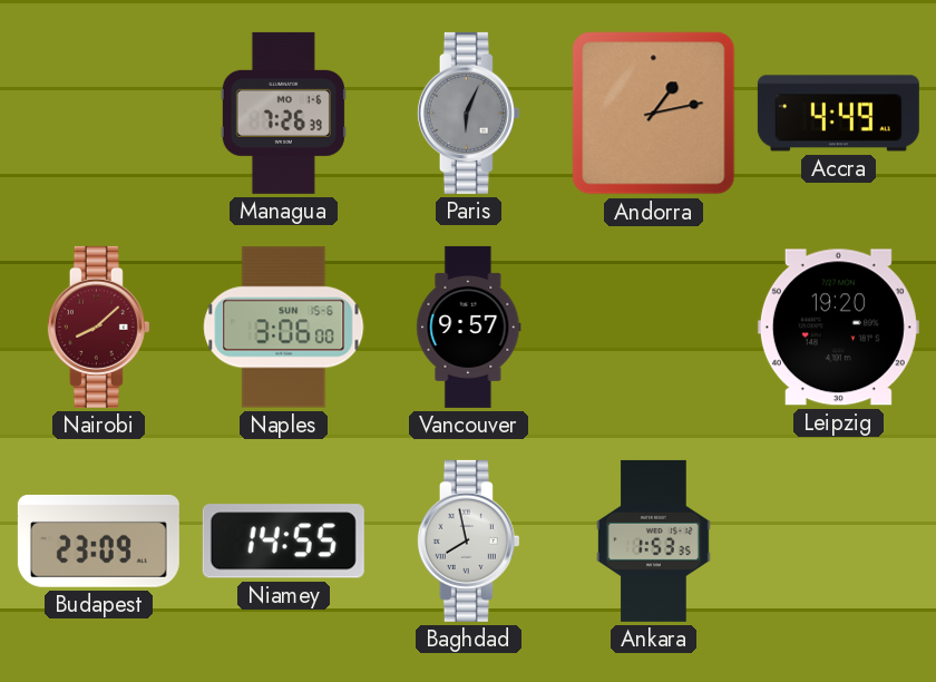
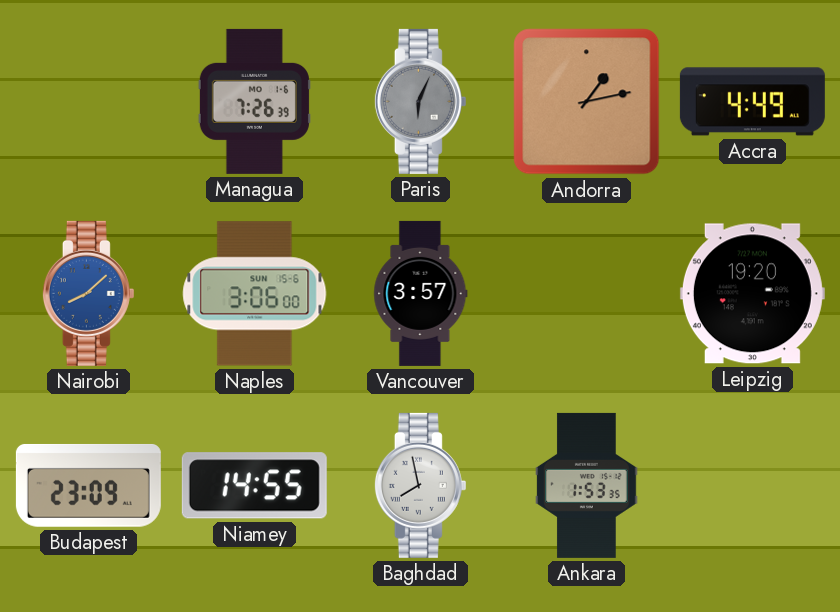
Nairobi dial: burgundy -> blue
Vancouver: 9:57 -> 3:57
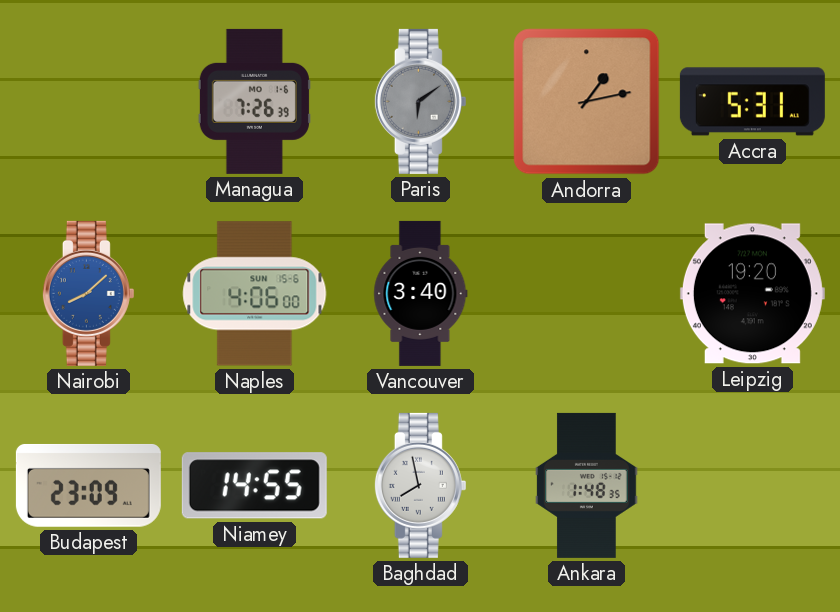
Paris: 6:04 -> 6:09
Accra: 4:49 -> 5:31
Naples: 3:06 -> 4:06
Vancouver: 3:57 -> 3:40
Ankara: 1:53 -> 1:48
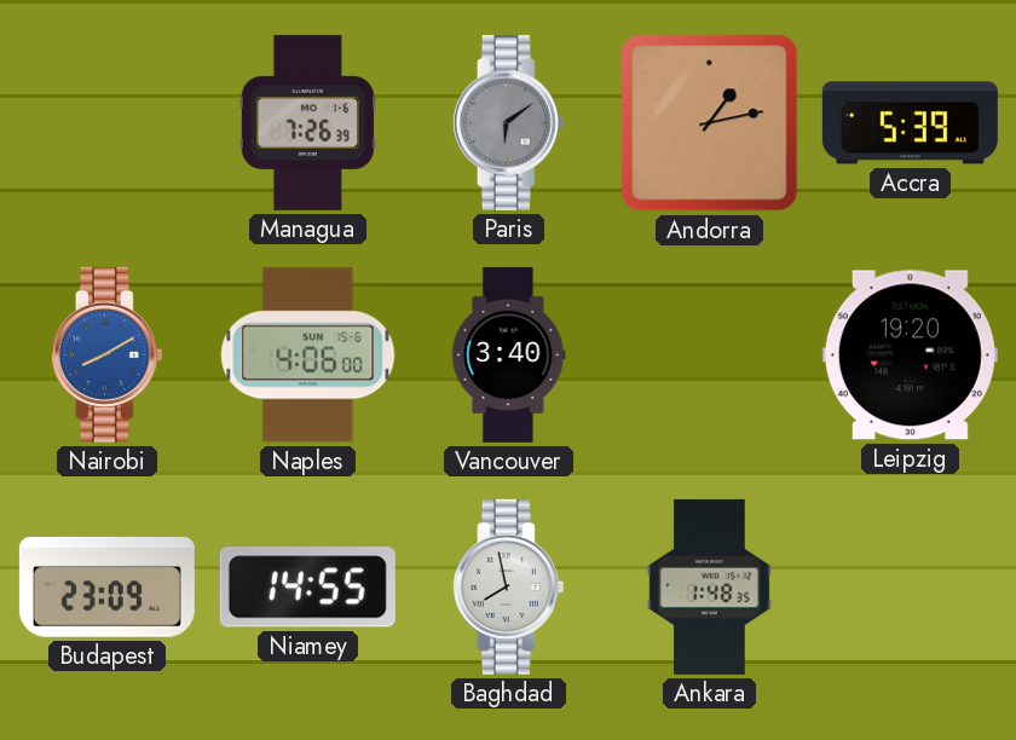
Accra: 5:31 -> 5:39
Nairobi: 8:08 -> 8:10
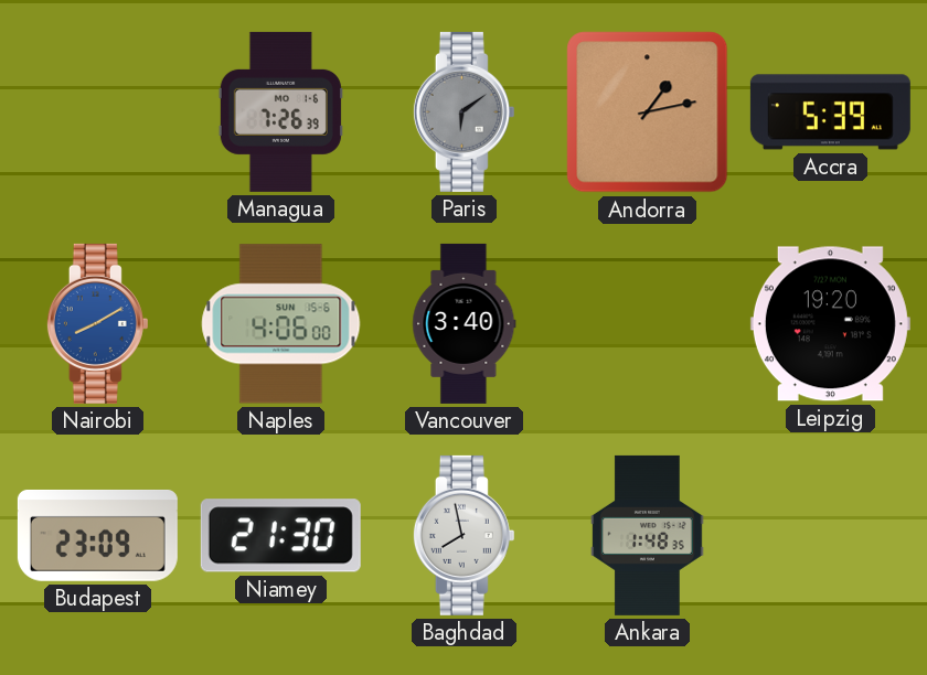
Niamey: 14:55 -> 21:30
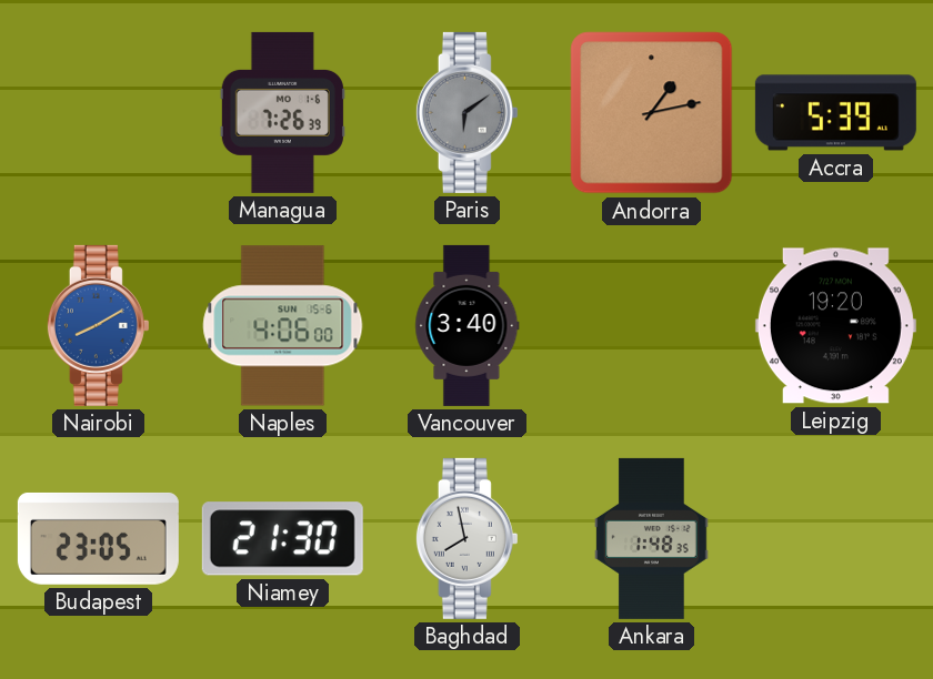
Budapest: 23:09 -> 23:05
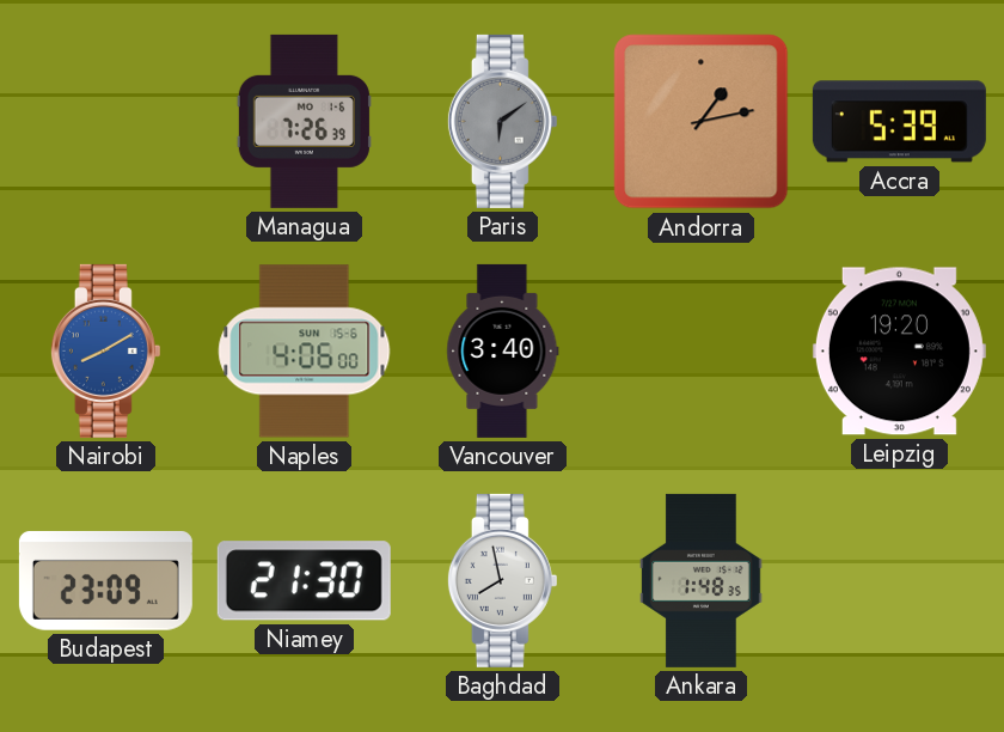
Budapest: 23:05 -> 23:09
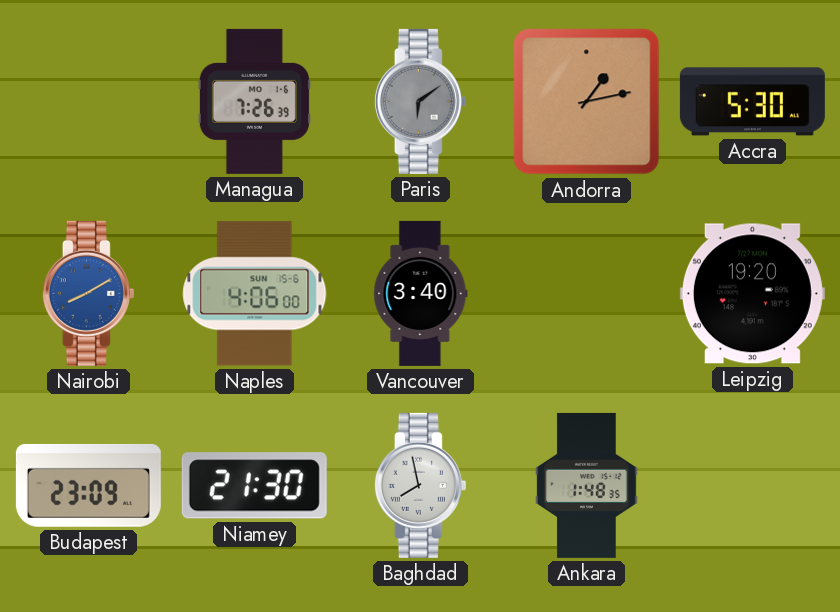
Accra: 5:39 -> 5:30
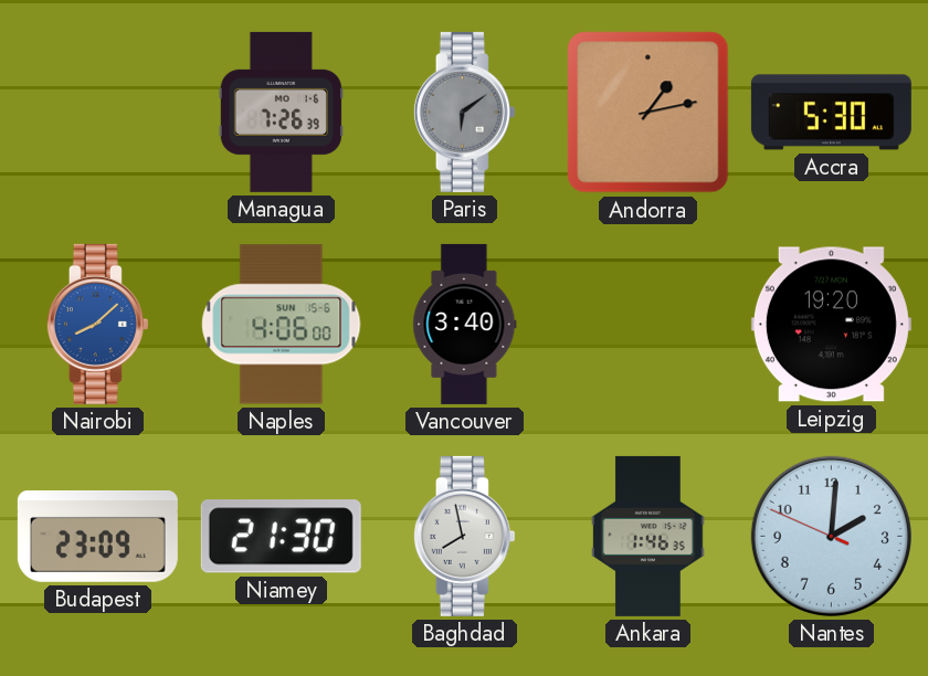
Nairobi: 8:10 -> 8:08
Ankara: 1:48 -> 1:46
Nantes: none -> 2:00
